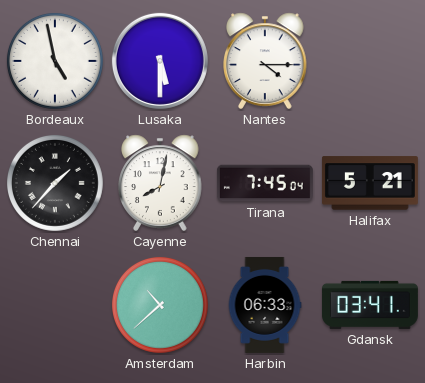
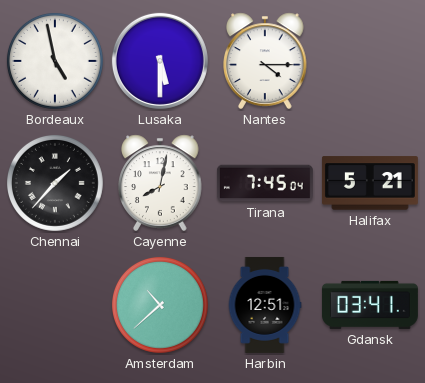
Harbin: 06:33 -> 12:51
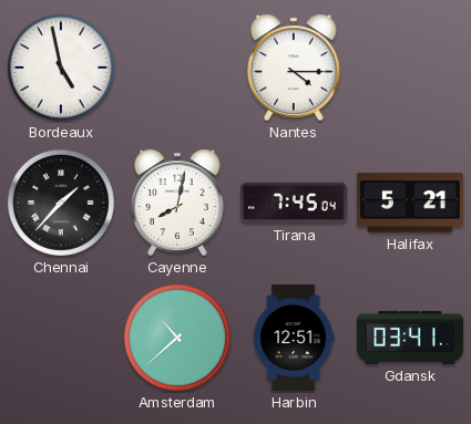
Lusaka: 5:30 -> none
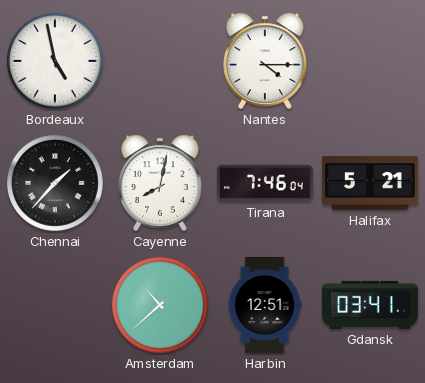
Tirana: 7:45 -> 7:46
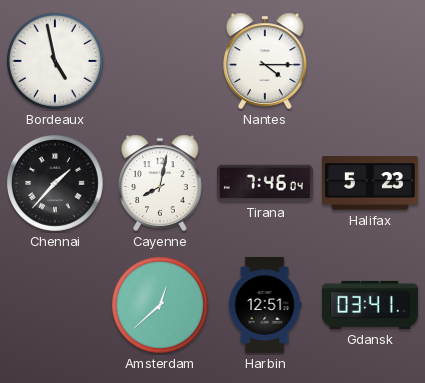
Halifax: 5:21 -> 5:23
Amsterdam: 10:38 -> 12:38
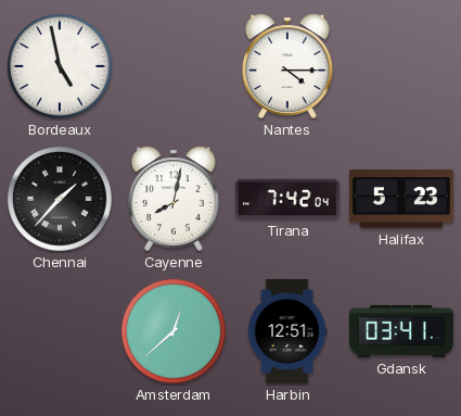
Tirana: 7:46 -> 7:42
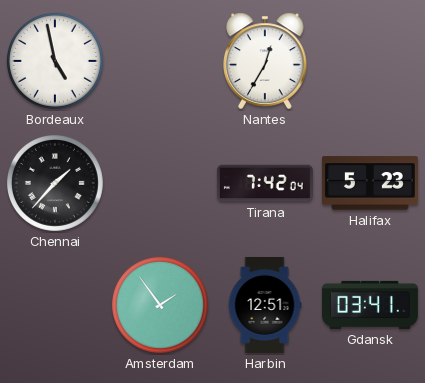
Nantes: 4:15 -> 12:35
Cayenne: 8:02 -> none
Amsterdam: 12:38 -> 1:54
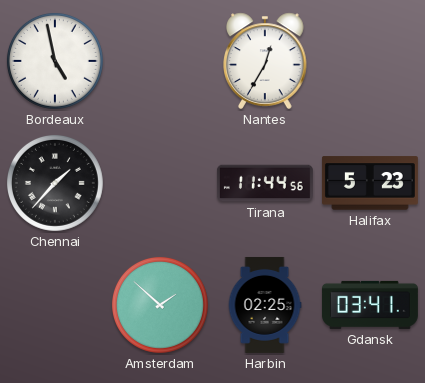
Tirana: 7:42 -> 11:44
Amsterdam: 1:54 -> 1:52
Harbin: 12:51 -> 02:25
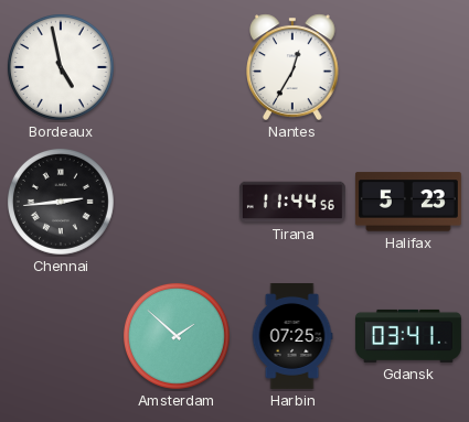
Chennai: 1:37 -> 2:44
Harbin: 02:25 -> 07:25
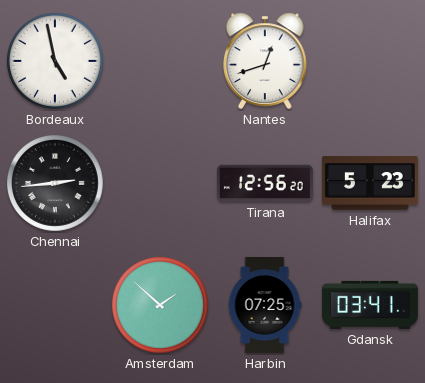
Nantes: 12:35 -> 12:42
Tirana: 11:44 -> 12:56
